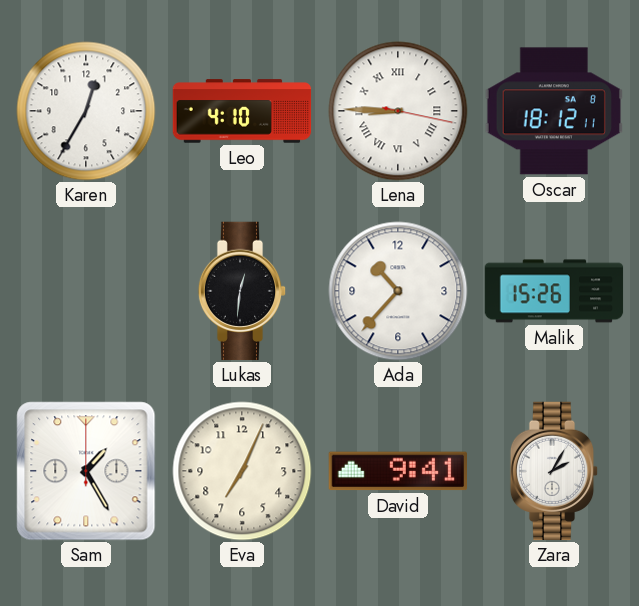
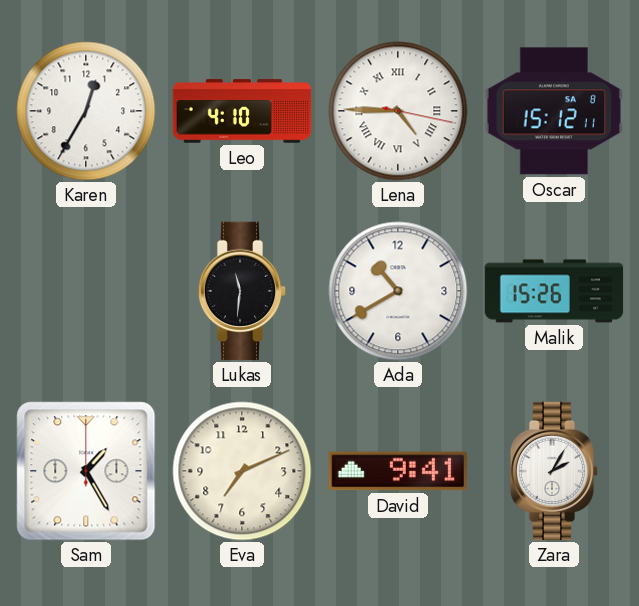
Lena: 8:45 -> 4:45
Oscar: 18:12 -> 15:12
Lukas: 12:31 -> 11:31
Ada: 10:37 -> 10:40
Eva: 7:04 -> 7:11
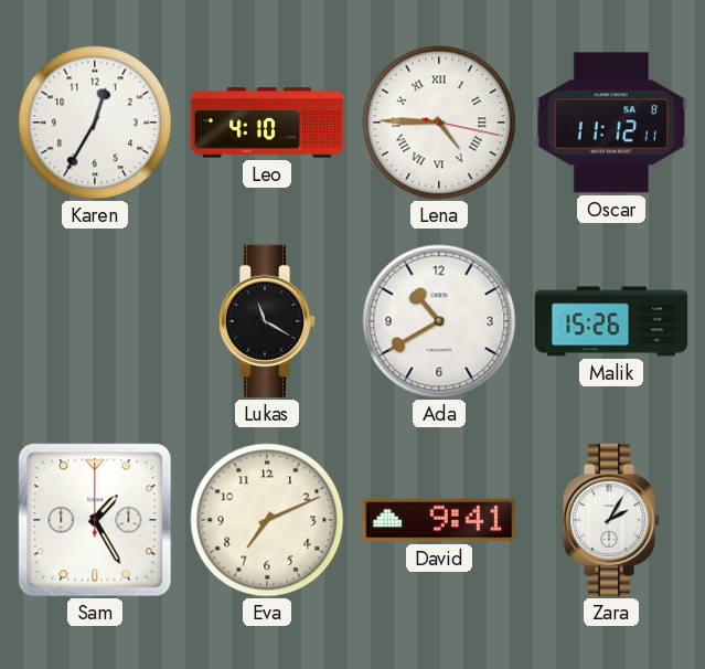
Oscar: 15:12 -> 11:12
Lukas: 11:31 -> 11:20
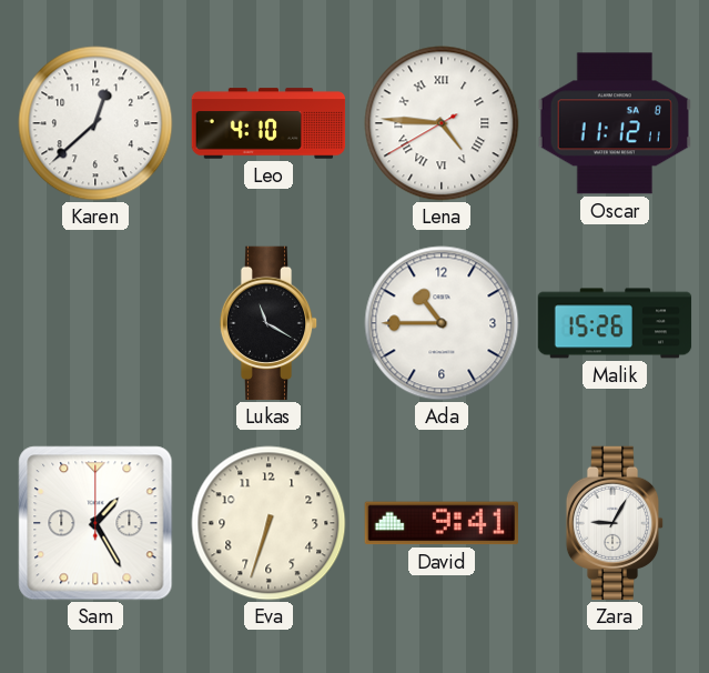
Karen: 12:35 -> 12:38
Lena: 4:45:17 -> 4:45:40
Ada: 10:40 -> 10:45
Eva: 7:11 -> 6:33
Zara: 2:05 -> 9:05
